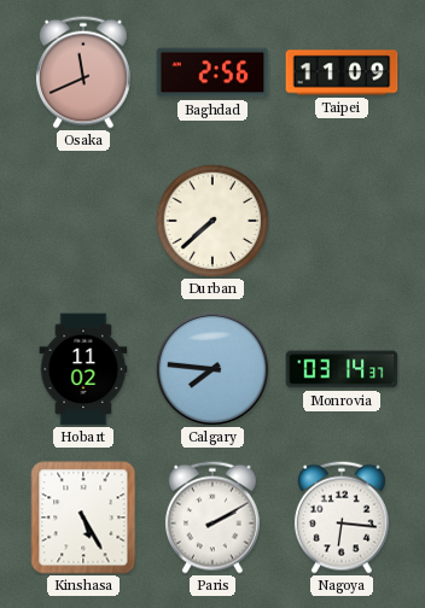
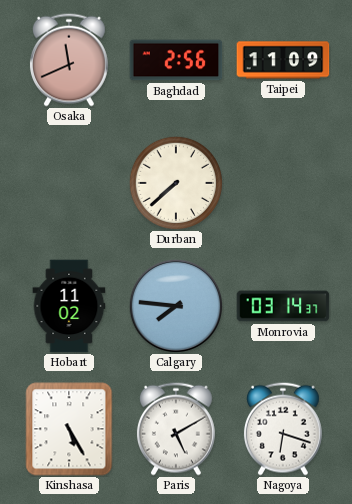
Paris: 2:10 -> 5:10
Nagoya: 6:16 -> 6:18
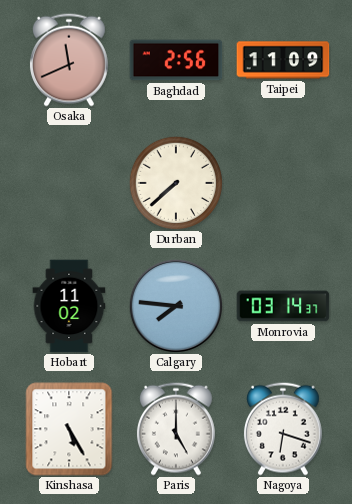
Paris: 5:10 -> 5:00
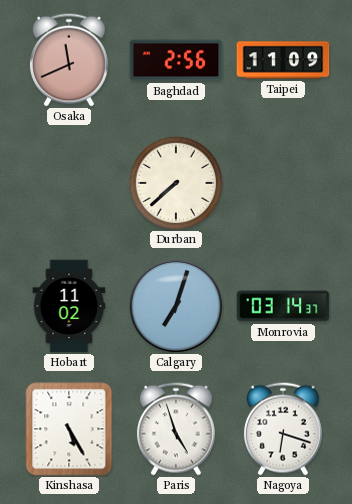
Calgary: 7:46 -> 7:03
Paris: 5:00 -> 4:57
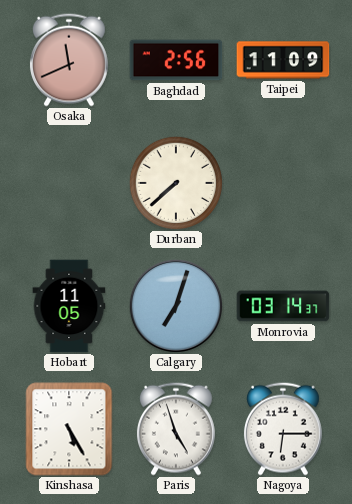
Hobart: 11:02 -> 11:05
Nagoya: 6:18 -> 6:15
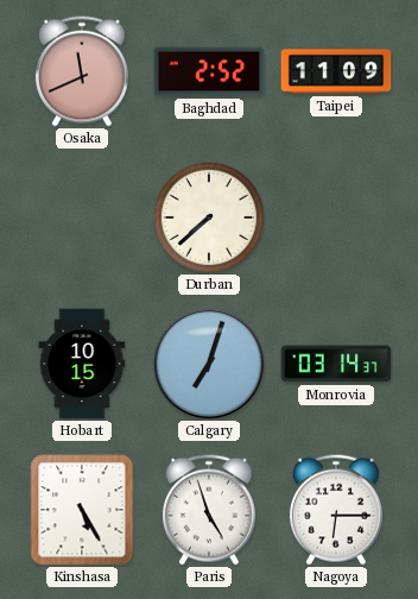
Baghdad: 2:56 -> 2:52
Hobart: 11:05 -> 10:15
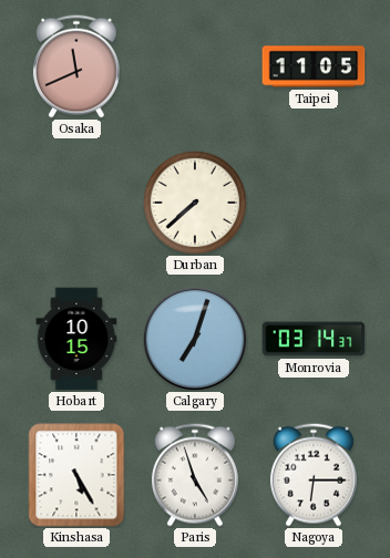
Baghdad: 2:52 -> none
Taipei: 11:09 -> 11:05
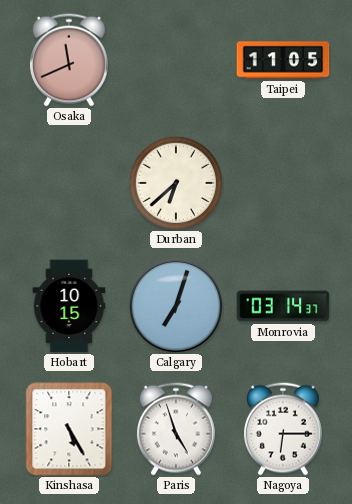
Durban: 7:38 -> 6:38
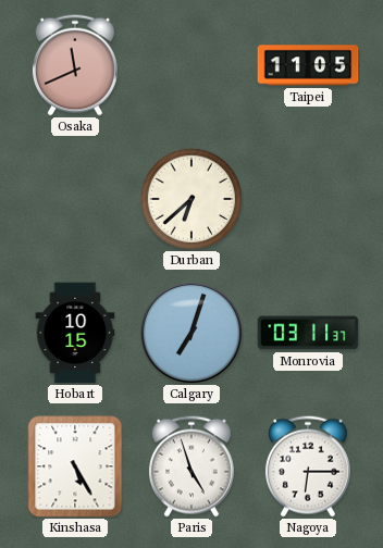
Monrovia: 03:14 -> 03:11
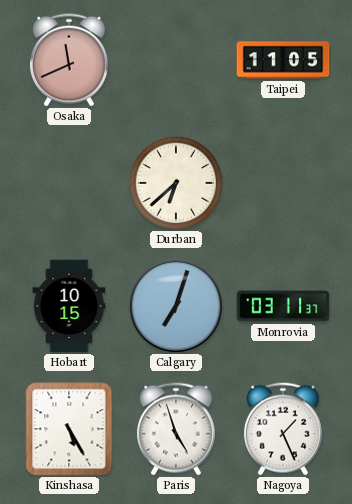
Nagoya: 6:15 -> 1:26
